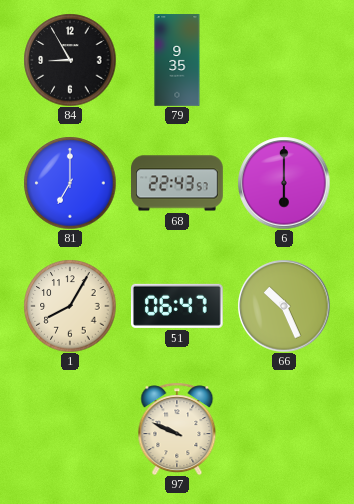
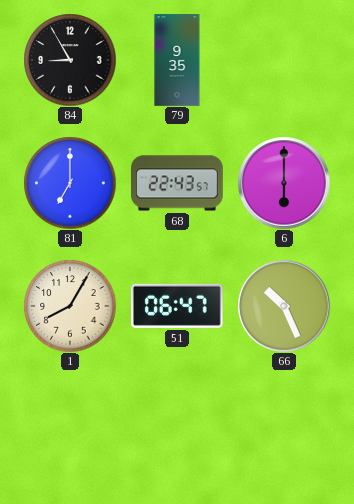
97: 9:49 -> none
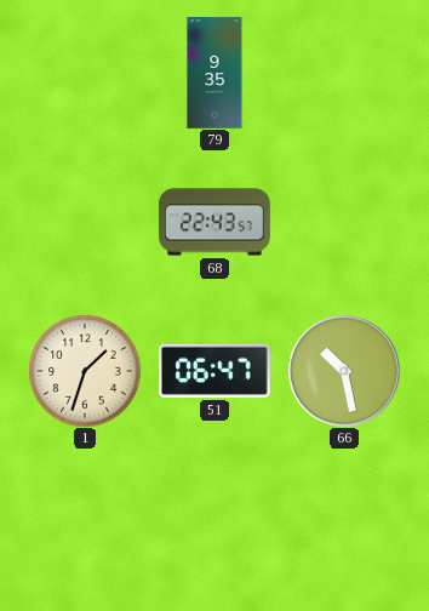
84: 8:55 -> none
81: 7:00 -> none
6: 6:00 -> none
1: 8:05 -> 1:33
66: 10:26 -> 10:28
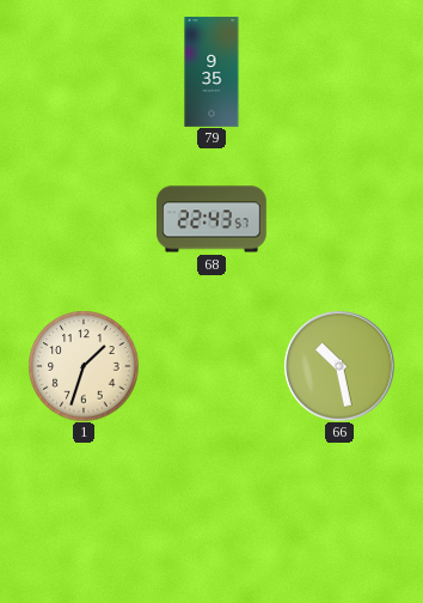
51: 06:47 -> none
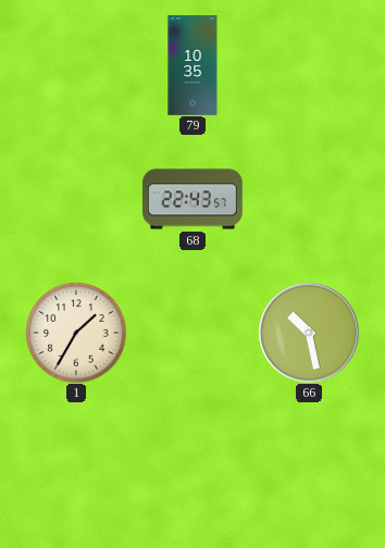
79: 9:35 -> 10:35
1: 1:33 -> 1:35
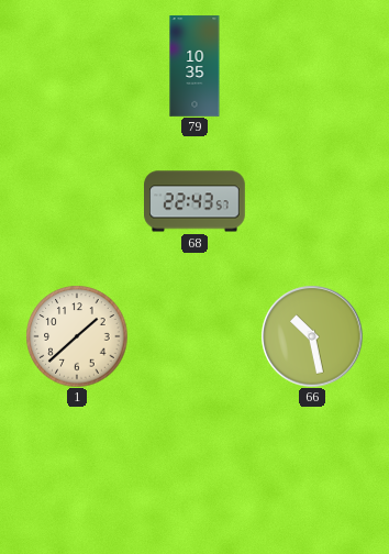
1: 1:35 -> 1:38
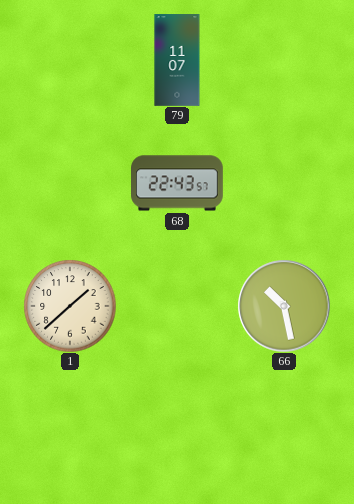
79: 10:35 -> 11:07
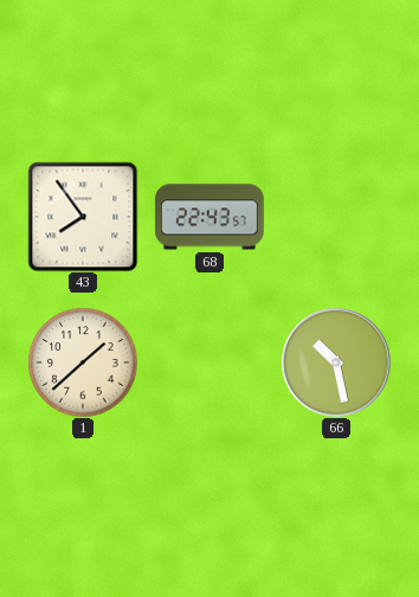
79: 11:07 -> none
43: none -> 7:54
